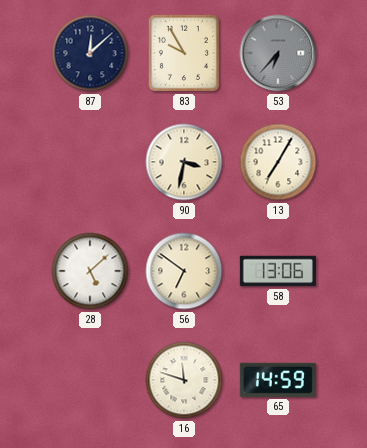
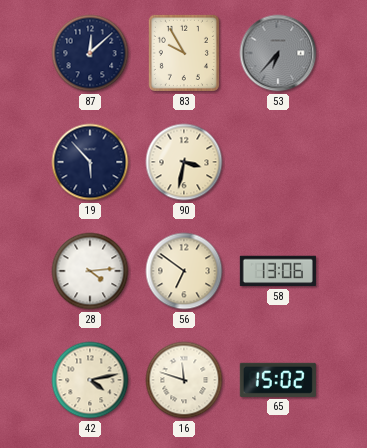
19: none -> 5:53
13: 7:05 -> none
28: 5:08 -> 4:14
42: none -> 4:13
65: 14:59 -> 15:02
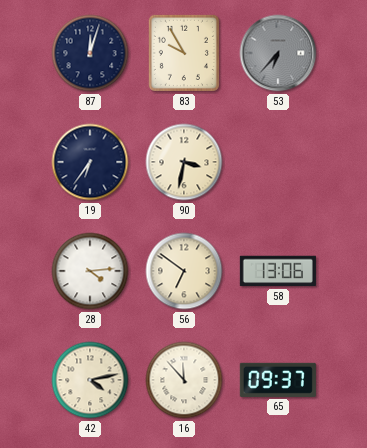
87: 12:08 -> 12:03
19: 5:53 -> 6:36
16: 11:48 -> 11:53
65: 15:02 -> 09:37
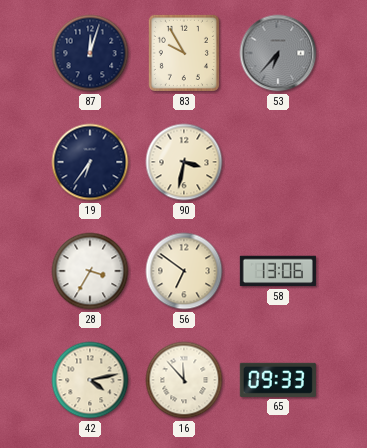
28: 4:14 -> 3:35
65: 09:37 -> 09:33
